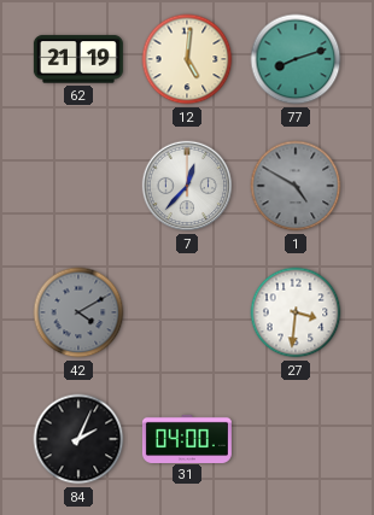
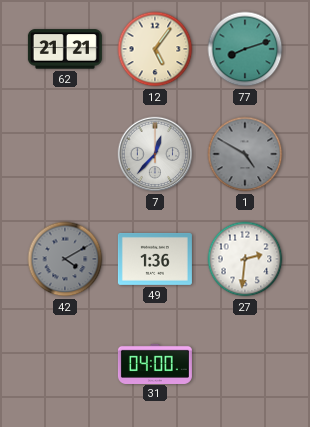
62: 21:19 -> 21:21
12: 5:01 -> 5:06
49: none -> 1:36
27: 3:31 -> 2:31
84: 2:04 -> none
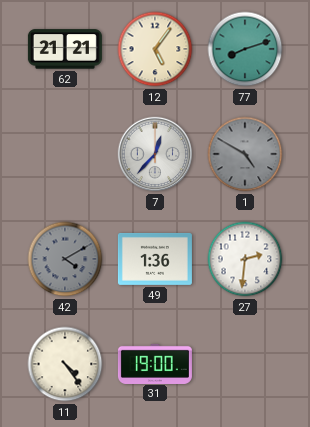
11: none -> 4:24
31: 04:00 -> 19:00
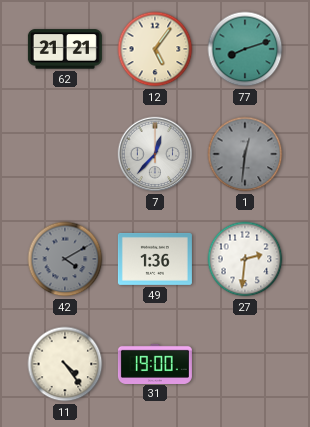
1: 4:50 -> 12:31
